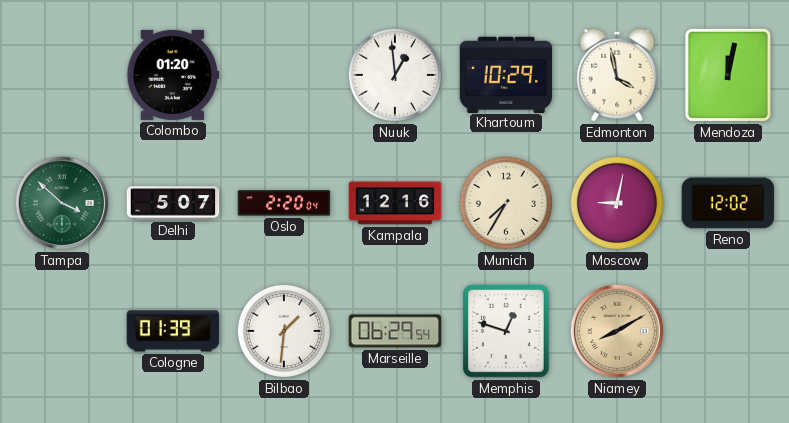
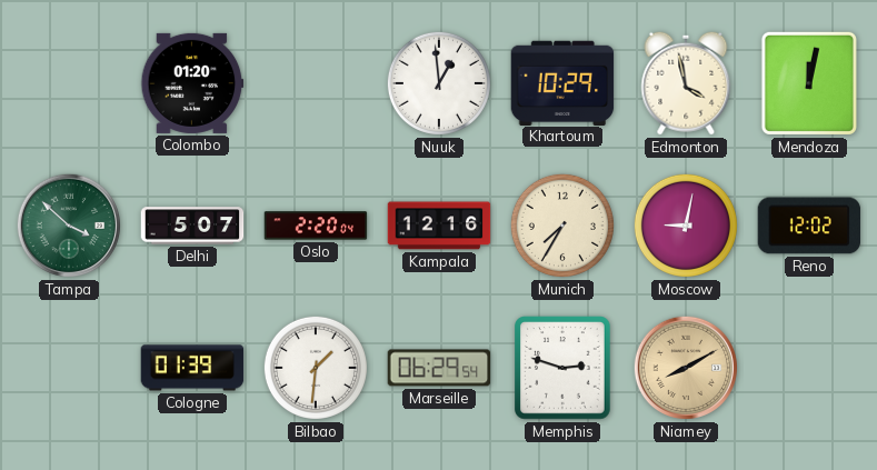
Memphis: 12:48 -> 2:48
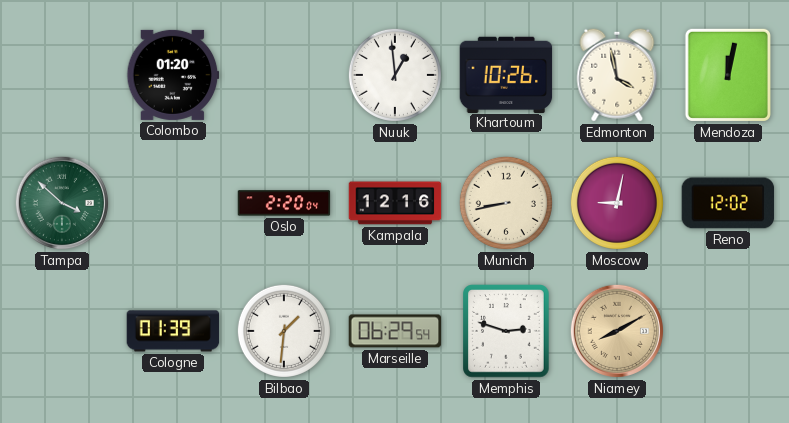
Khartoum: 10:29 -> 10:26
Delhi: 5:07 -> none
Munich: 7:35 -> 8:43
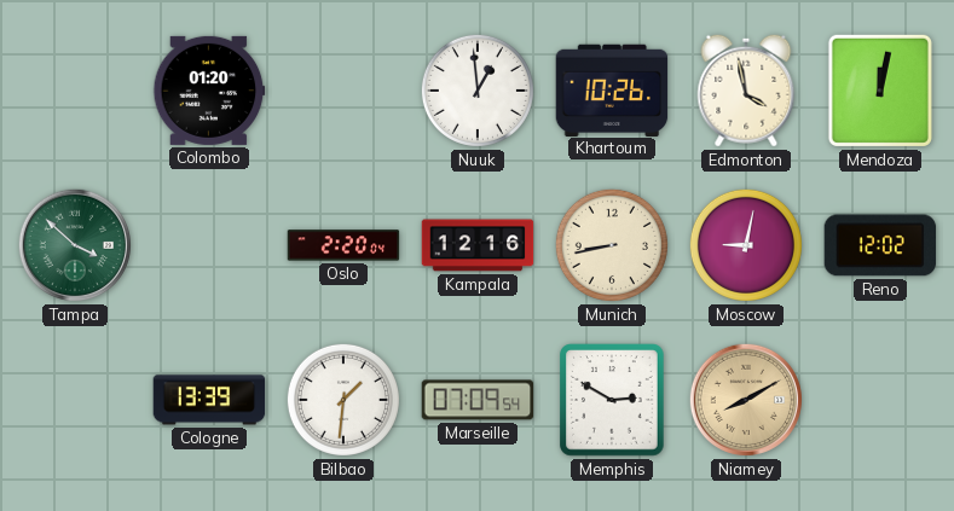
Cologne: 01:39 -> 13:39
Marseille: 06:29 -> 07:09
Memphis: 2:48 -> 2:50
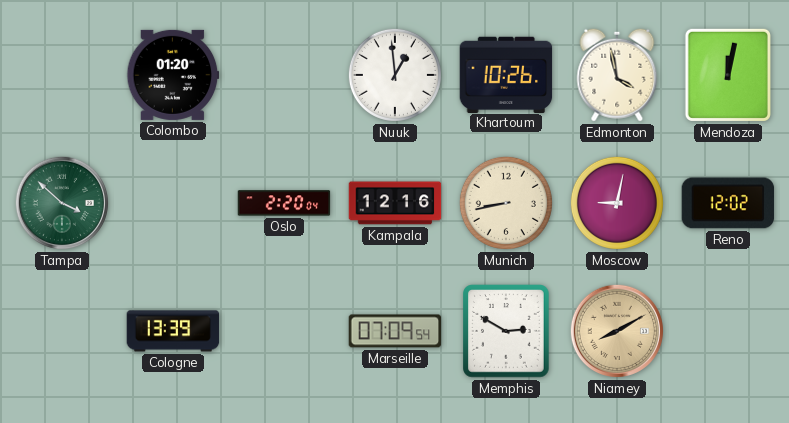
Bilbao: 1:31 -> none
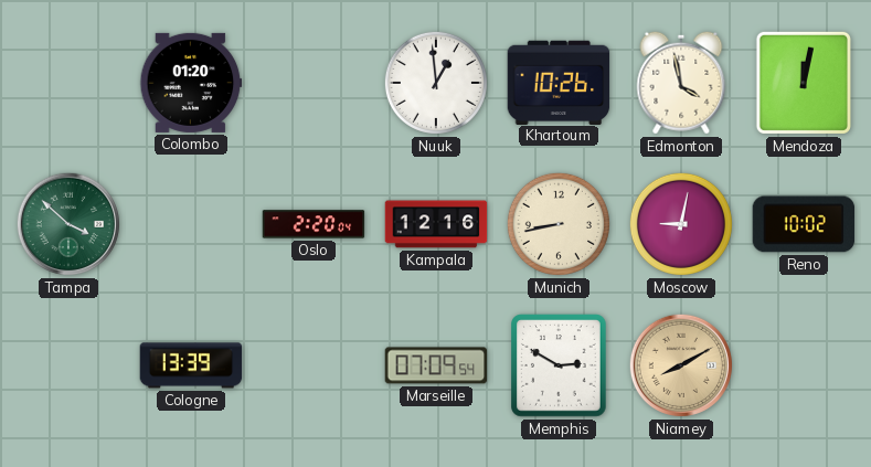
Reno: 12:02 -> 10:02
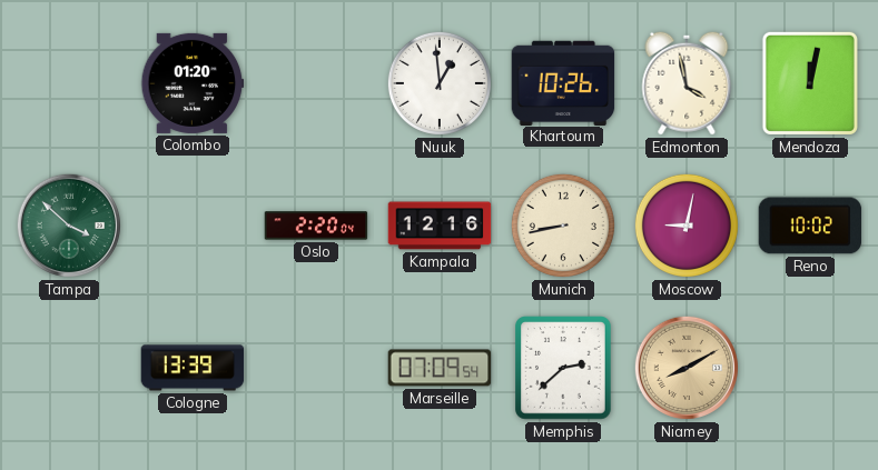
Memphis: 2:50 -> 2:38
